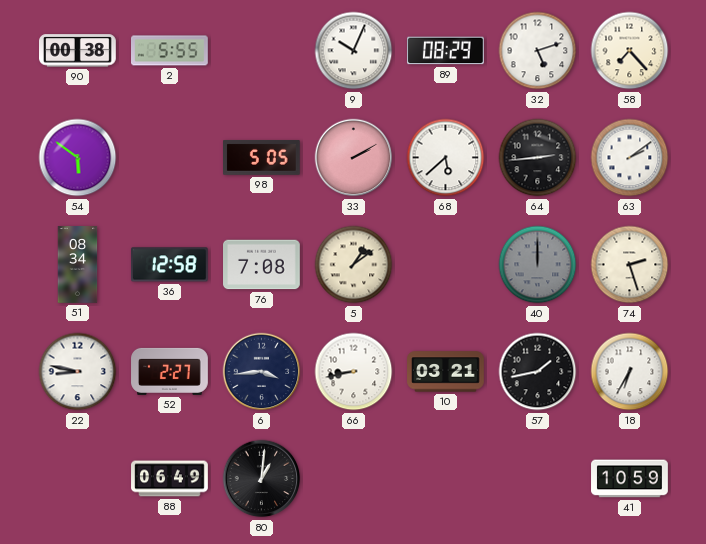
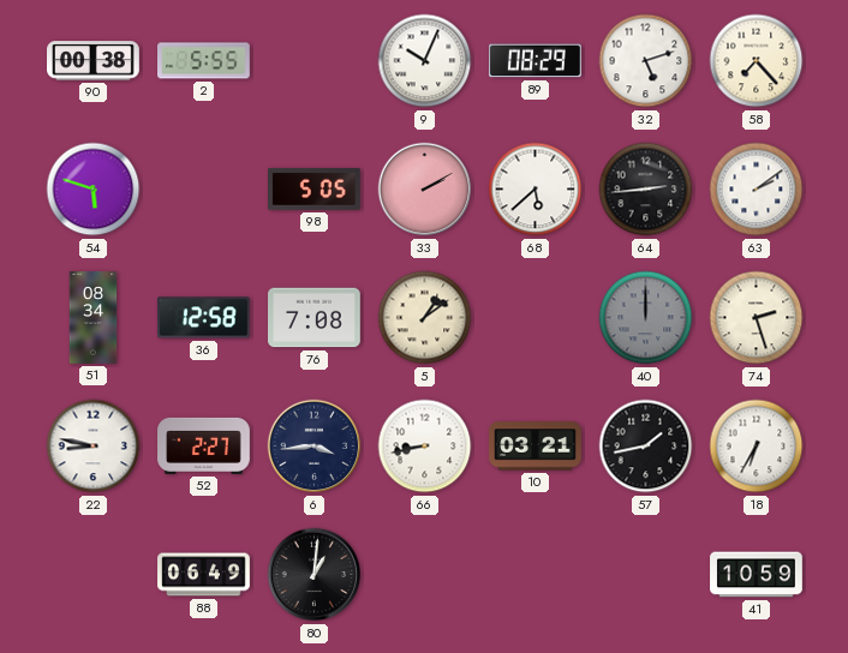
54: 5:51 -> 5:48
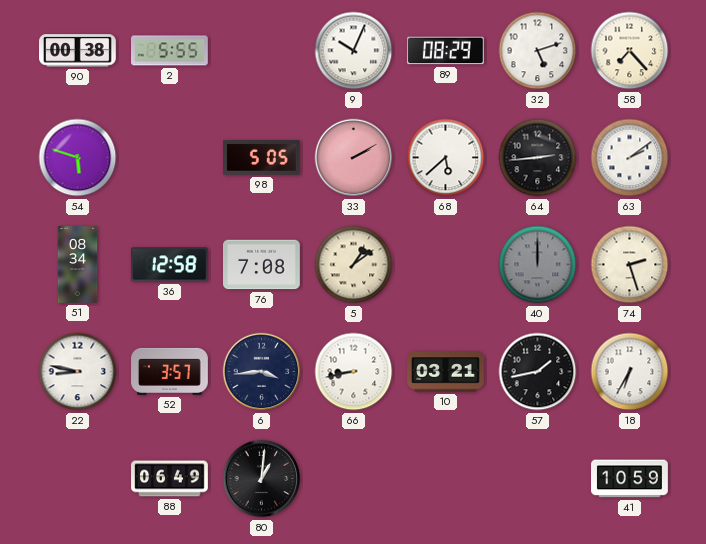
52: 2:27 -> 3:57
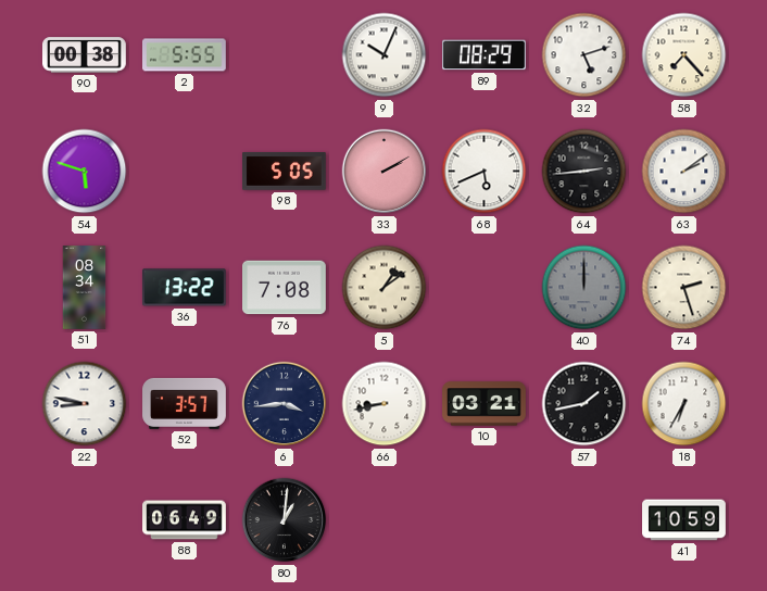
68: 5:38 -> 5:41
36: 12:58 -> 13:22
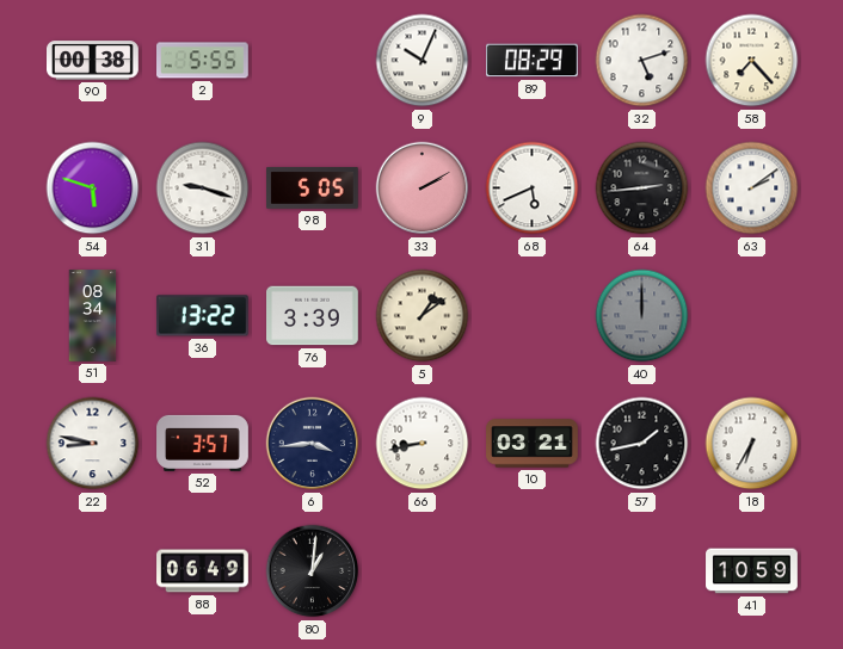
31: none -> 9:18
76: 7:08 -> 3:39
74: 2:27 -> none
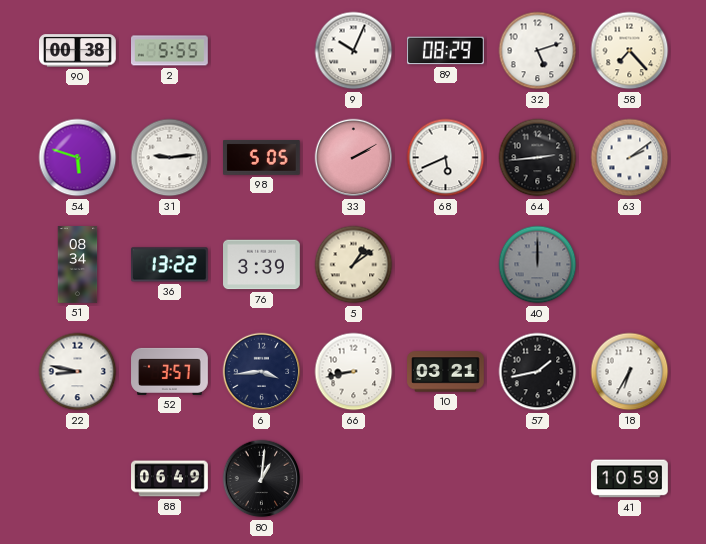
31: 9:18 -> 9:14
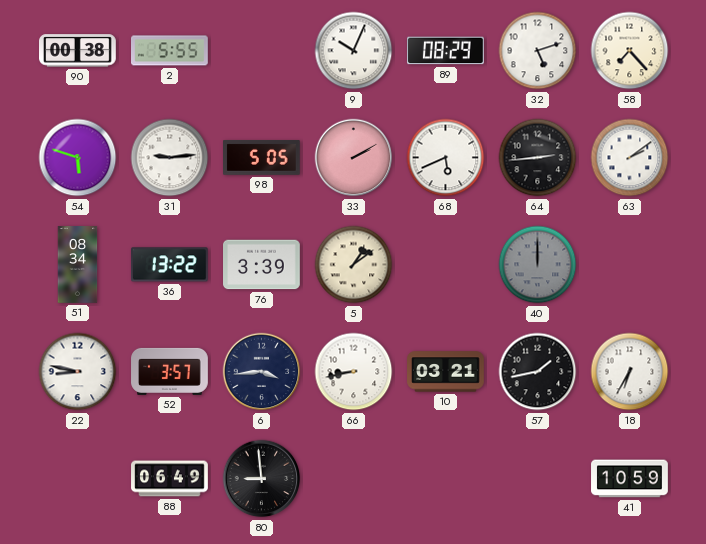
80: 1:01 -> 8:59
